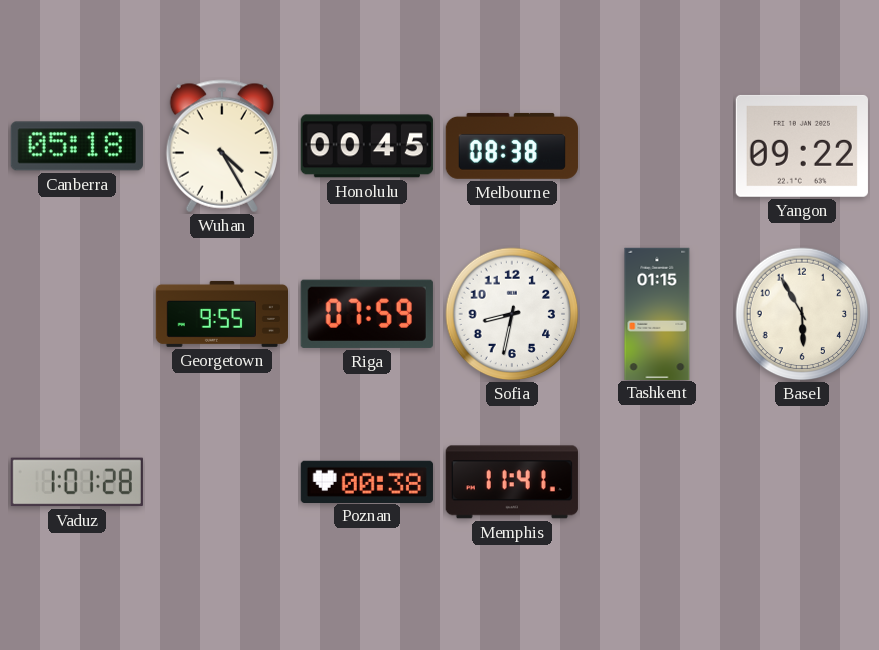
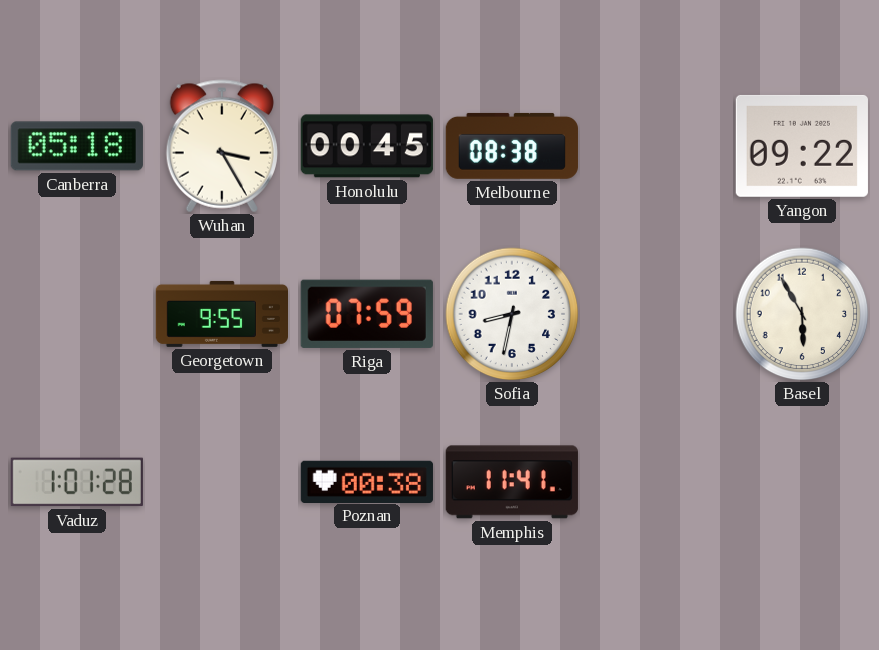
Wuhan: 4:25 -> 3:25
Tashkent: 01:15 -> none
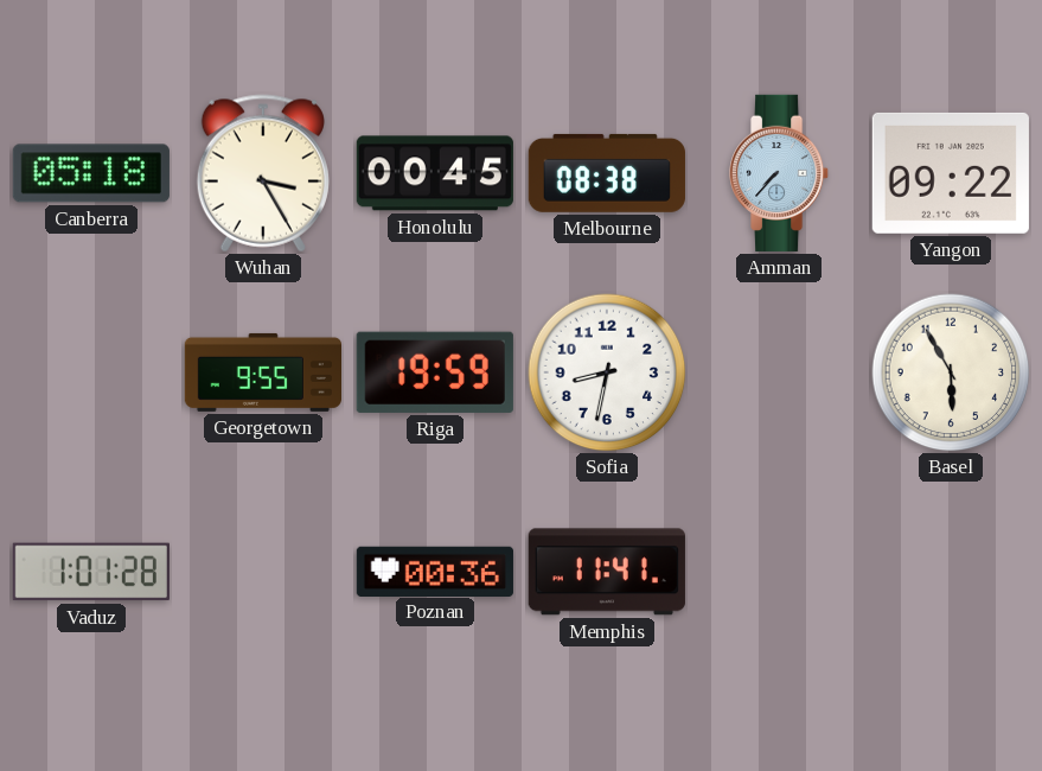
Amman: none -> 7:37
Riga: 07:59 -> 19:59
Poznan: 00:38 -> 00:36
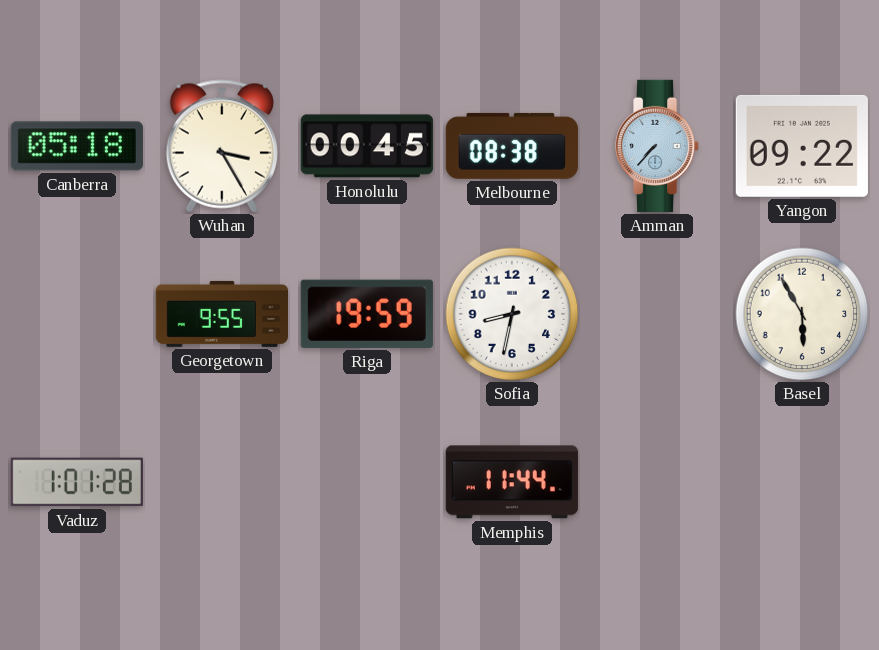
Poznan: 00:36 -> none
Memphis: 11:41 -> 11:44
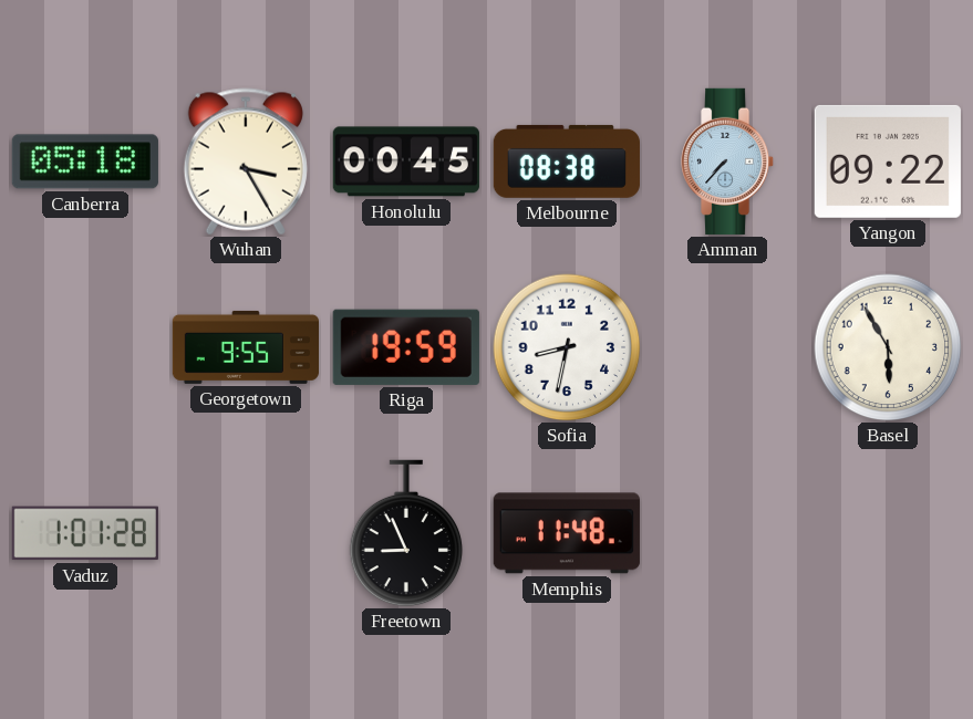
Freetown: none -> 8:56
Memphis: 11:44 -> 11:48
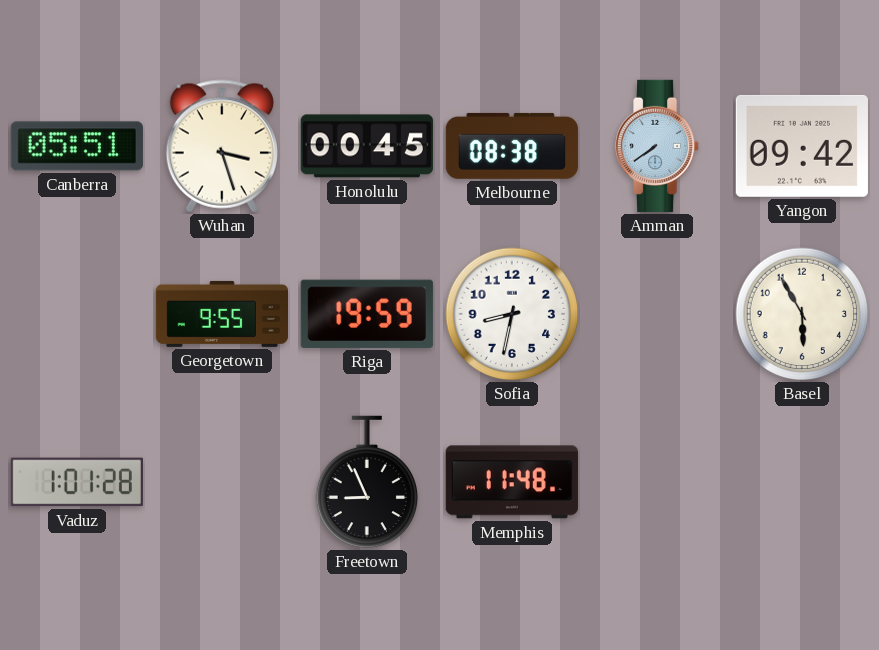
Canberra: 05:18 -> 05:51
Wuhan: 3:25 -> 3:27
Amman: 7:37 -> 7:39
Yangon: 09:22 -> 09:42
